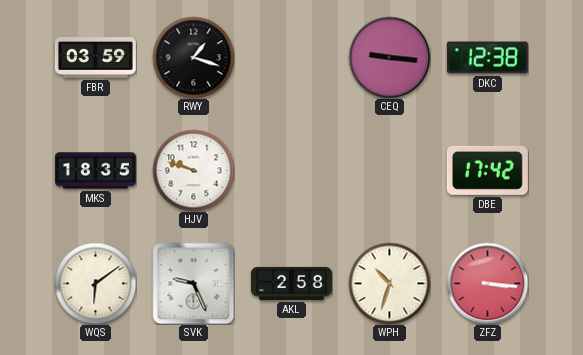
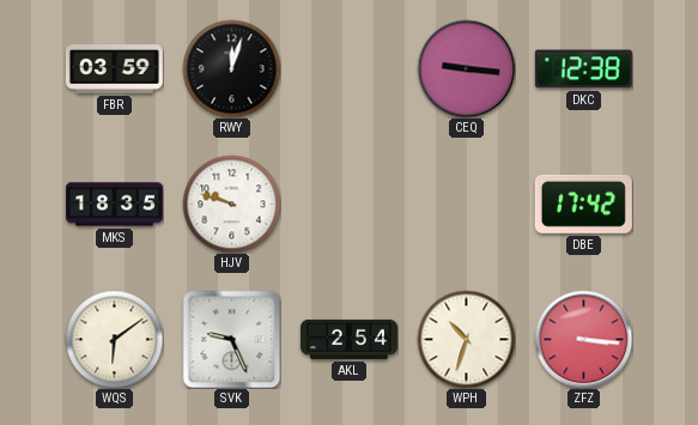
RWY: 1:18 -> 12:03
AKL: 2:58 -> 2:54
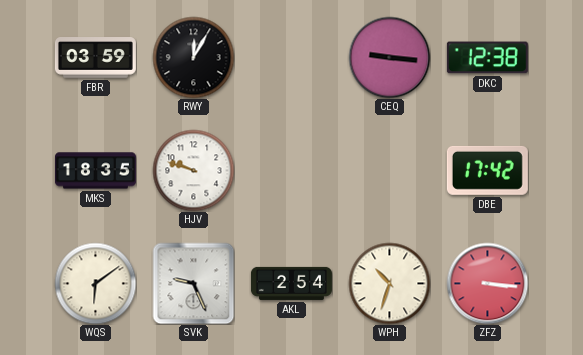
RWY: 12:03 -> 12:05
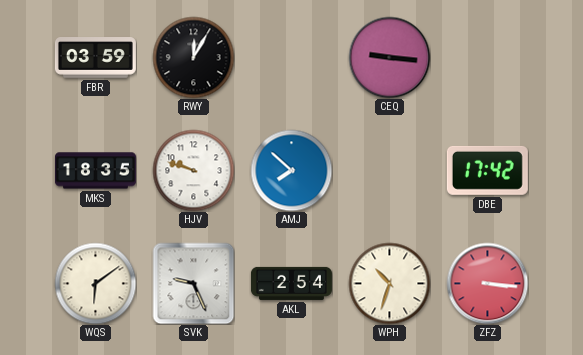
DKC: 12:38 -> none
AMJ: none -> 7:52
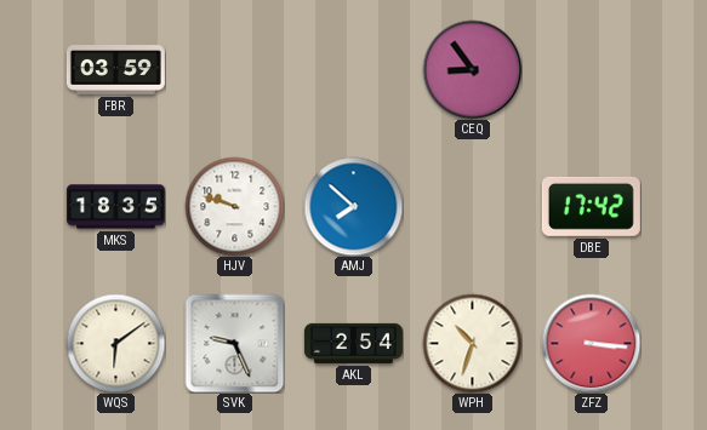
RWY: 12:05 -> none
CEQ: 9:16 -> 8:54
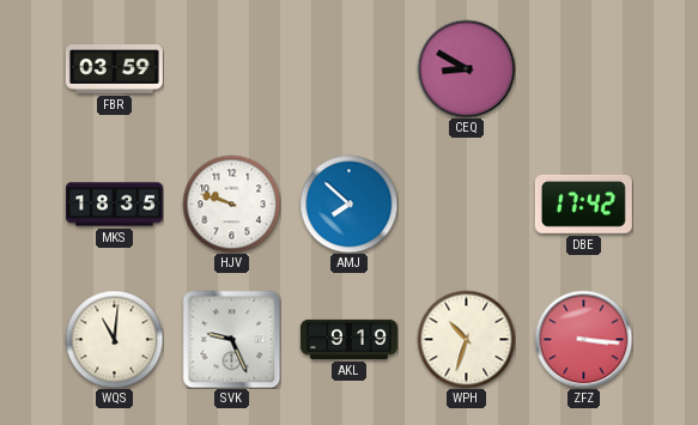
CEQ: 8:54 -> 8:50
WQS: 6:09 -> 11:01
AKL: 2:54 -> 9:19
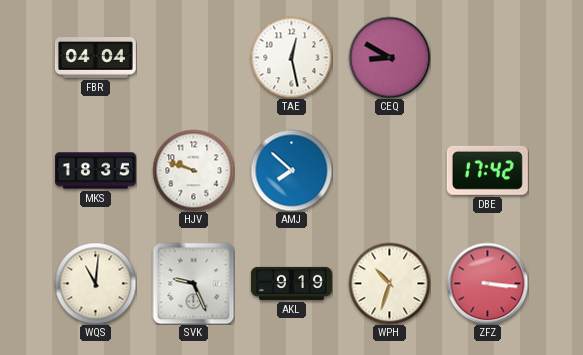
FBR: 03:59 -> 04:04
TAE: none -> 12:28
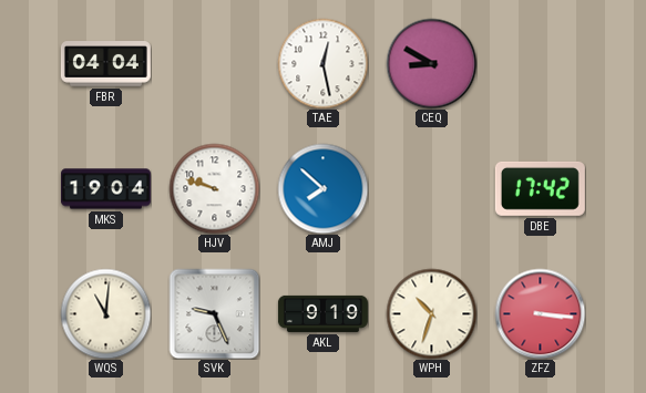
MKS: 18:35 -> 19:04
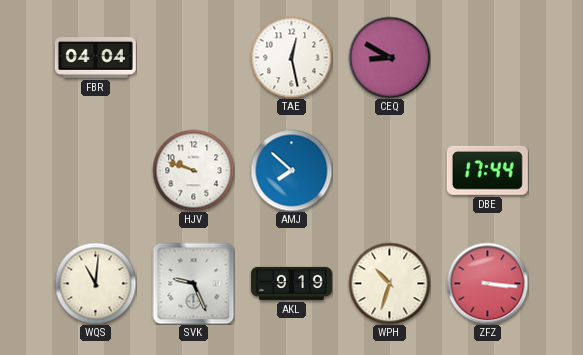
MKS: 19:04 -> none
DBE: 17:42 -> 17:44
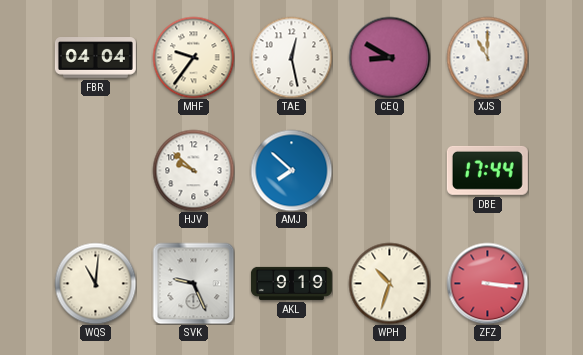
MHF: none -> 9:36
XJS: none -> 11:00
HJV: 9:48 -> 9:52
